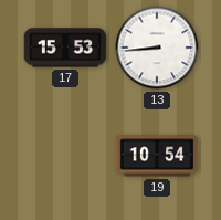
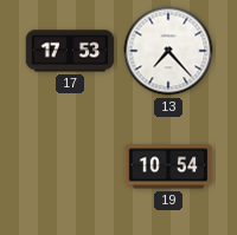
17: 15:53 -> 17:53
13: 8:44 -> 7:23
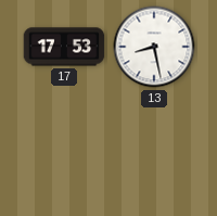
13: 7:23 -> 8:28
19: 10:54 -> none
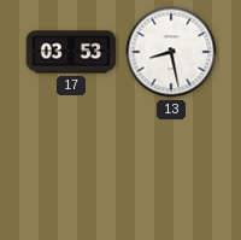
17: 17:53 -> 03:53
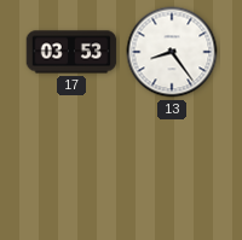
13: 8:28 -> 8:24
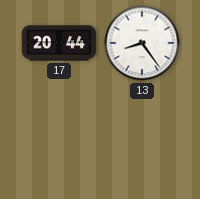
17: 03:53 -> 20:44
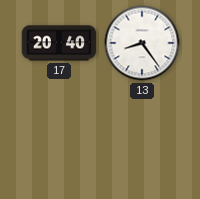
17: 20:44 -> 20:40
